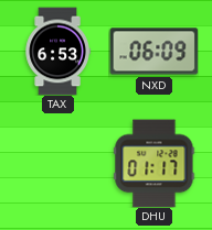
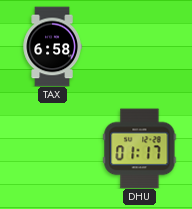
TAX: 6:53 -> 6:58
NXD: 06:09 -> none
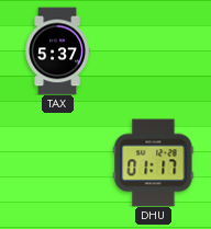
TAX: 6:58 -> 5:37
